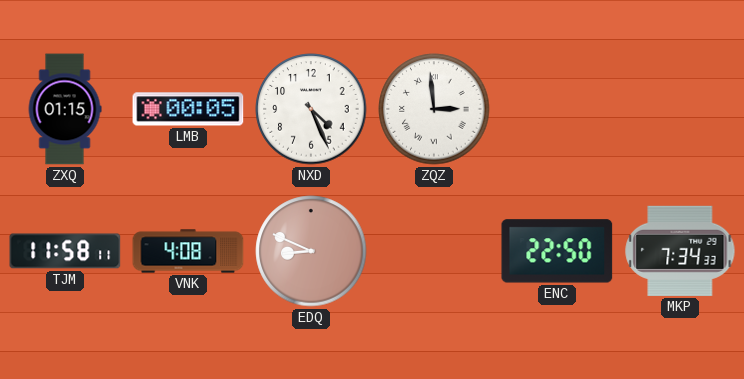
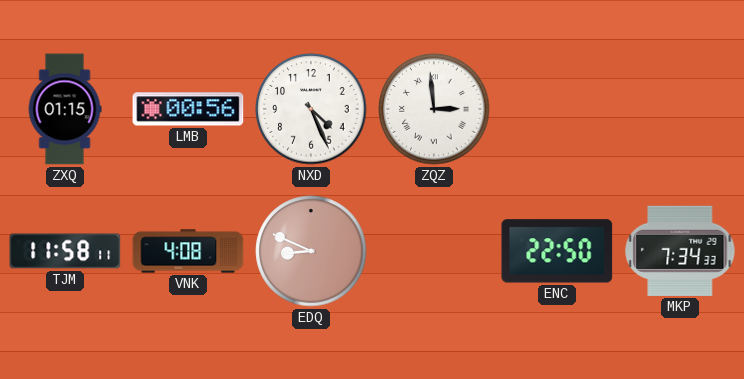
LMB: 00:05 -> 00:56
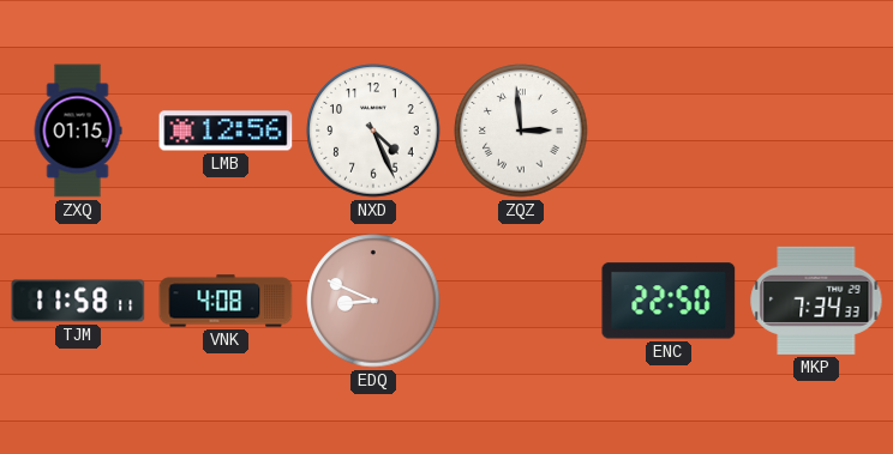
LMB: 00:56 -> 12:56
